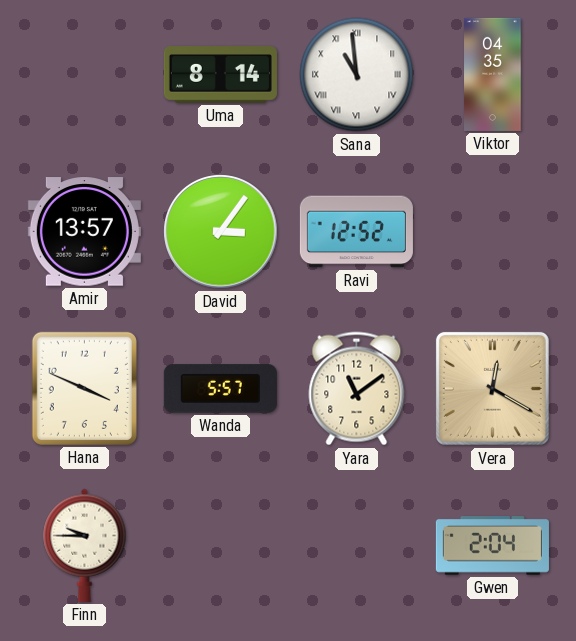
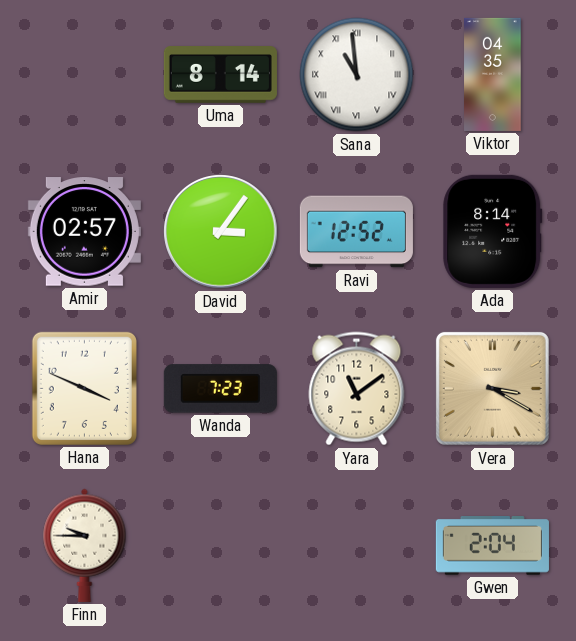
Amir: 13:57 -> 02:57
Ada: none -> 8:14
Wanda: 5:57 -> 7:23
Vera: 12:20 -> 3:20
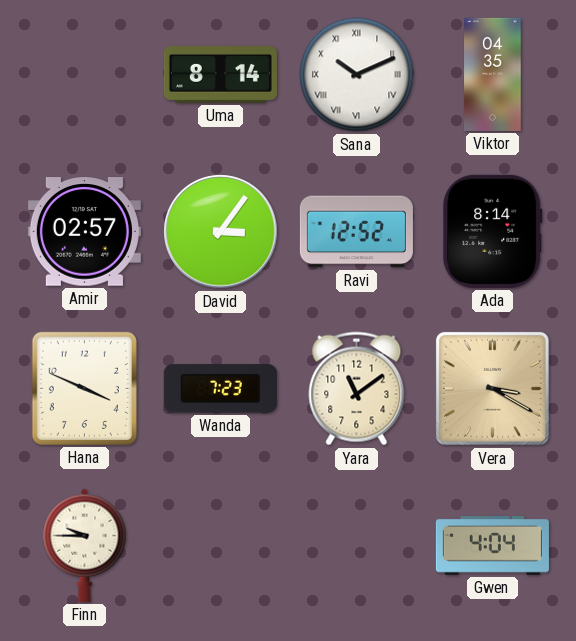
Sana: 10:59 -> 10:11
Gwen: 2:04 -> 4:04
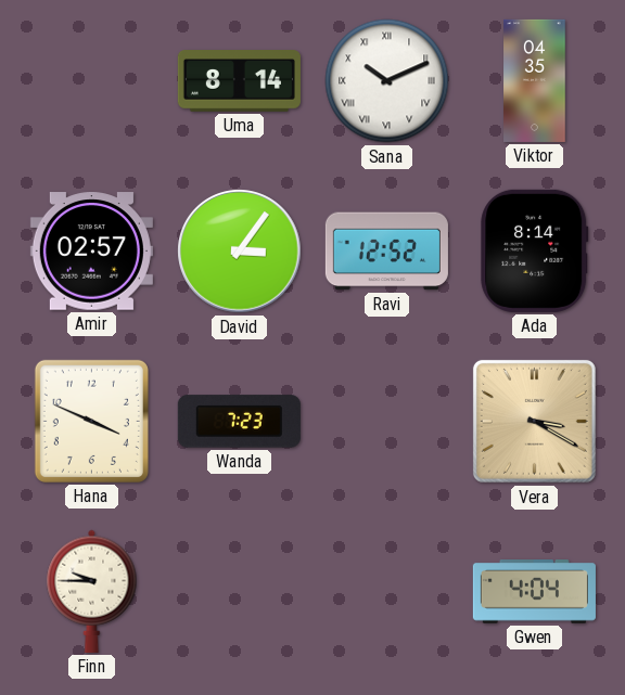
Yara: 11:09 -> none
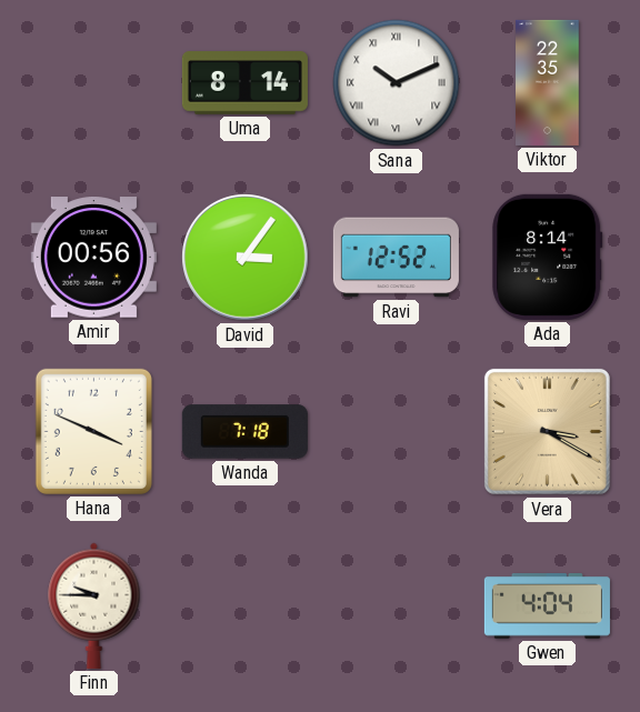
Viktor: 04:35 -> 22:35
Amir: 02:57 -> 00:56
Wanda: 7:23 -> 7:18
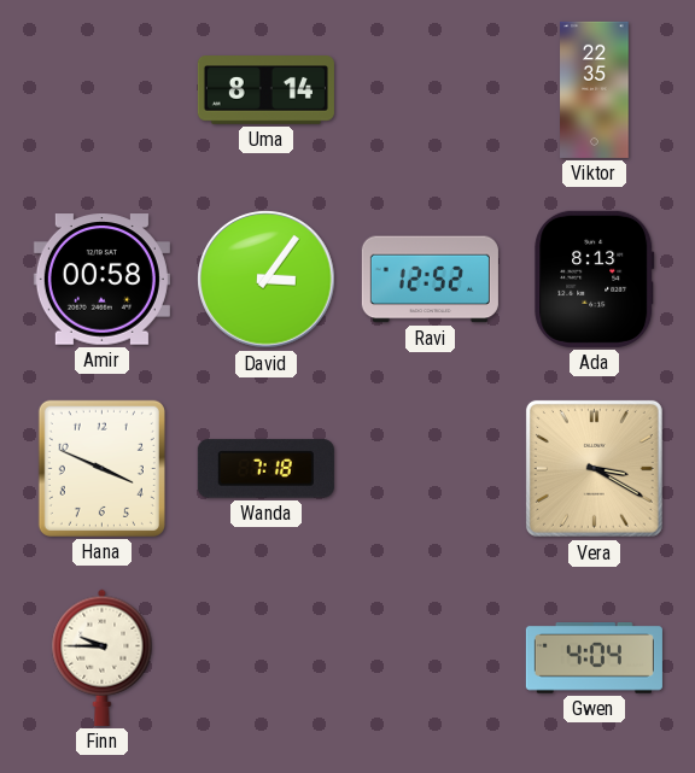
Sana: 10:11 -> none
Amir: 00:56 -> 00:58
Ada: 8:14 -> 8:13
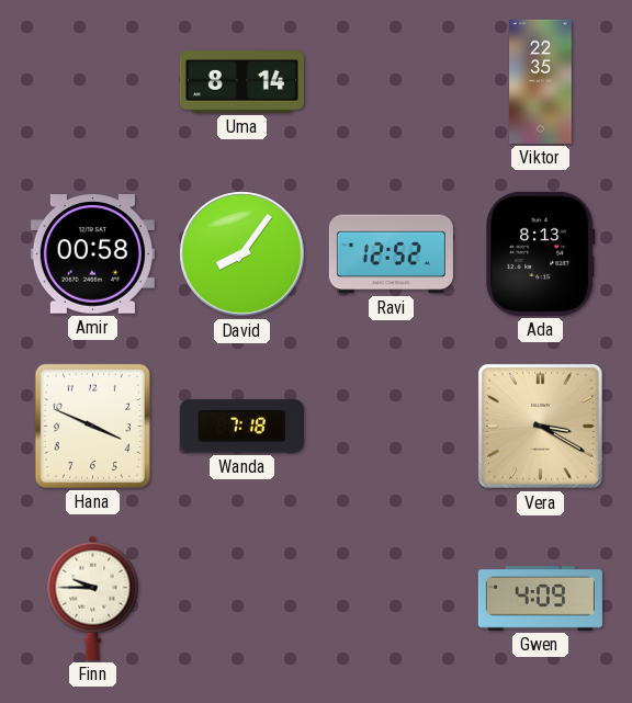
David: 3:06 -> 8:06
Gwen: 4:04 -> 4:09
